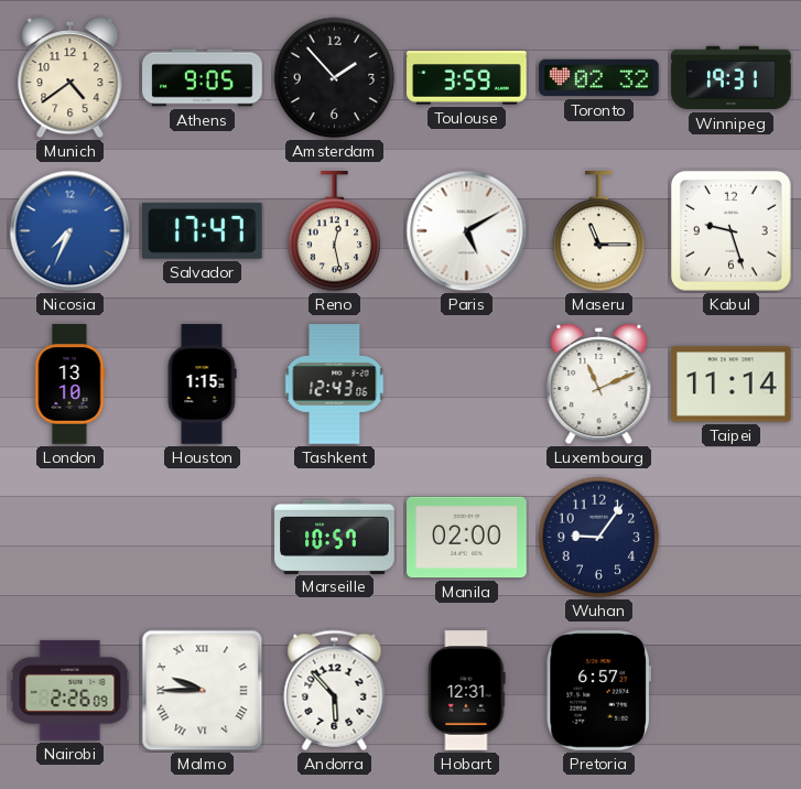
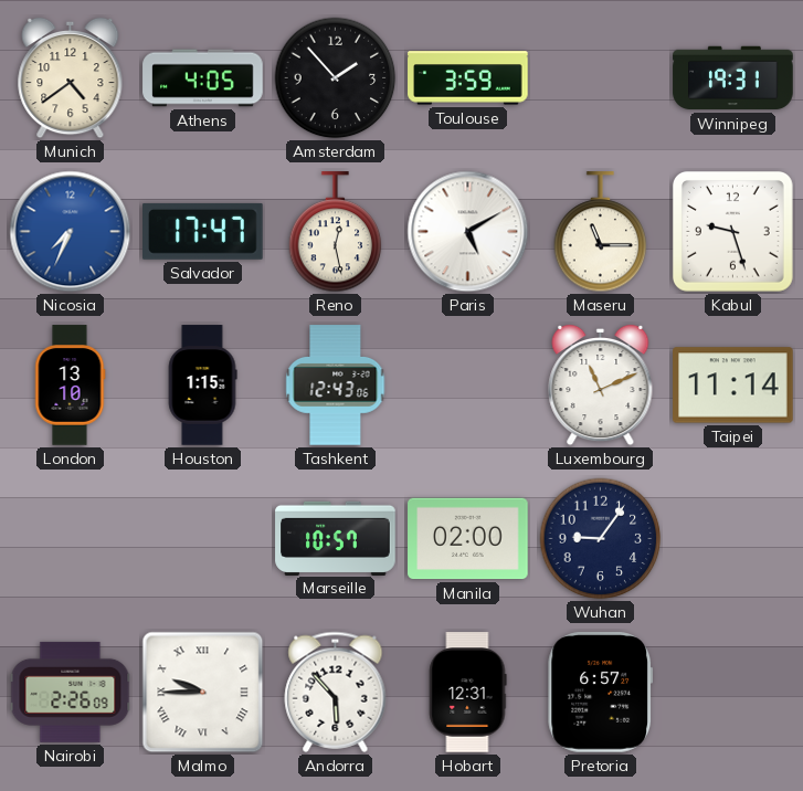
Athens: 9:05 -> 4:05
Toronto: 02:32 -> none
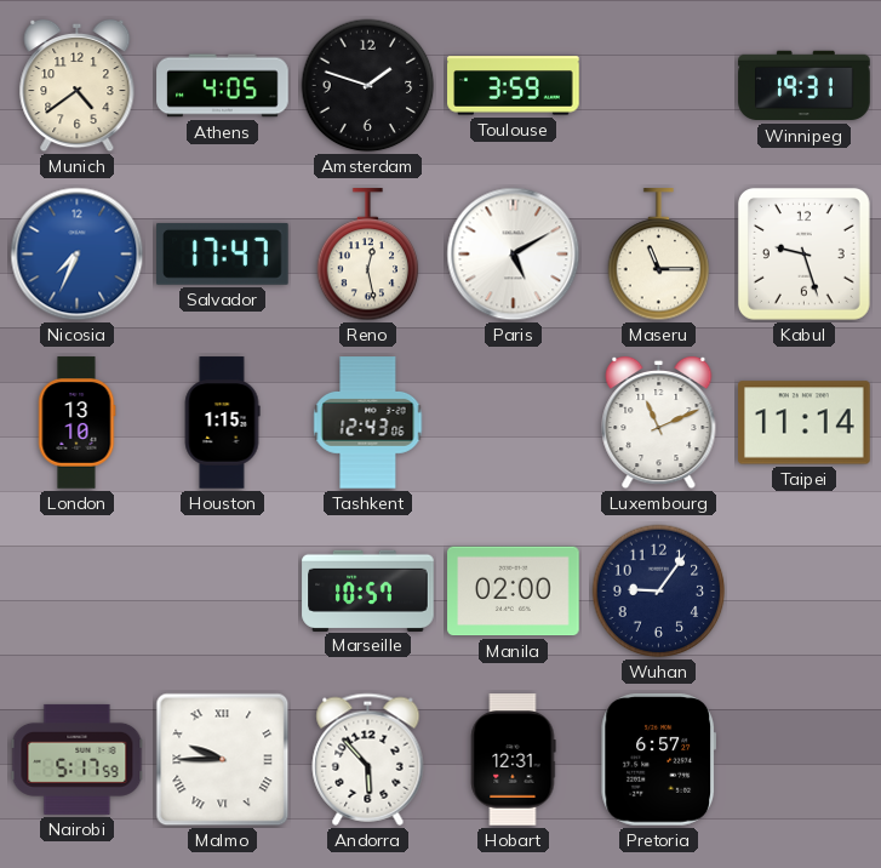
Amsterdam: 1:53 -> 1:48
Nairobi: 2:26 -> 5:17
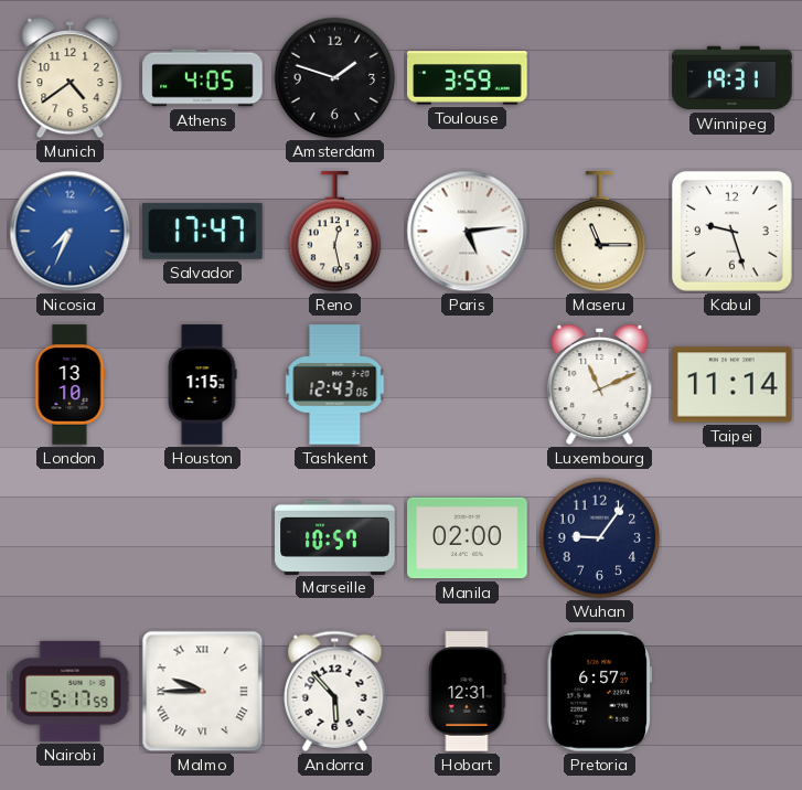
Paris: 5:10 -> 5:14
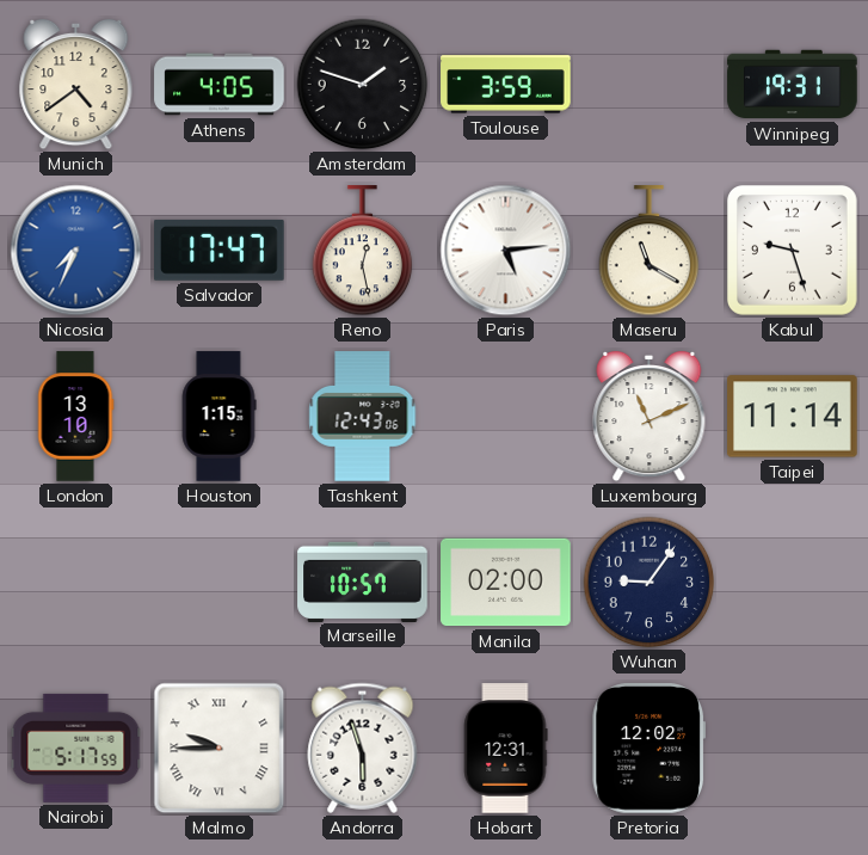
Maseru: 11:15 -> 11:20
Andorra: 5:53 -> 5:57
Pretoria: 6:57 -> 12:02
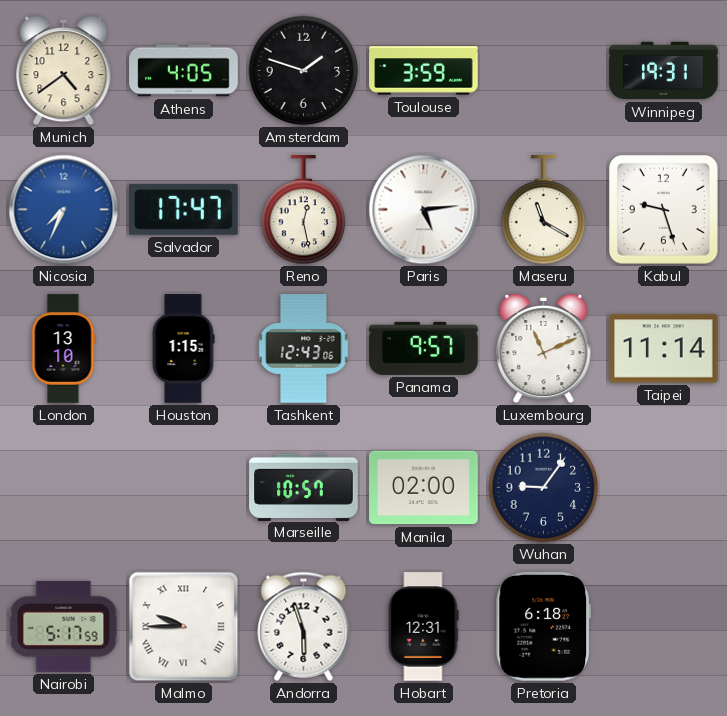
Panama: none -> 9:57
Pretoria: 12:02 -> 6:18
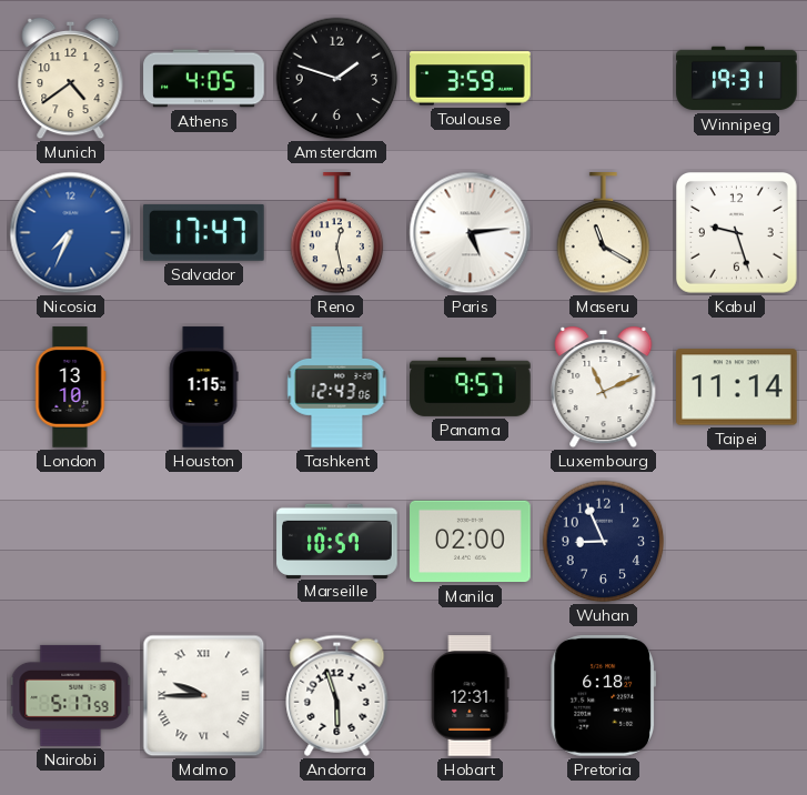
Wuhan: 9:06 -> 8:56
